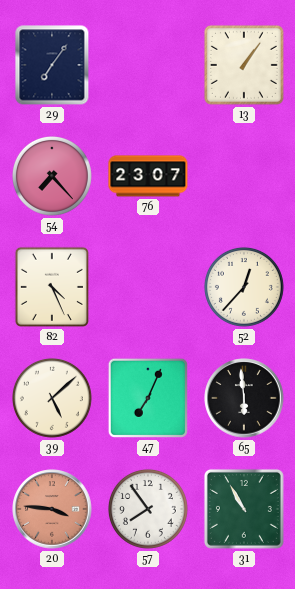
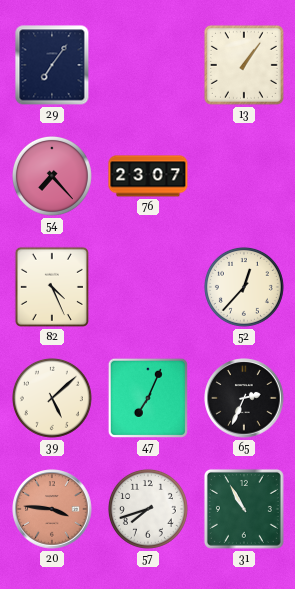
65: 5:59 -> 2:34
57: 7:54 -> 7:42
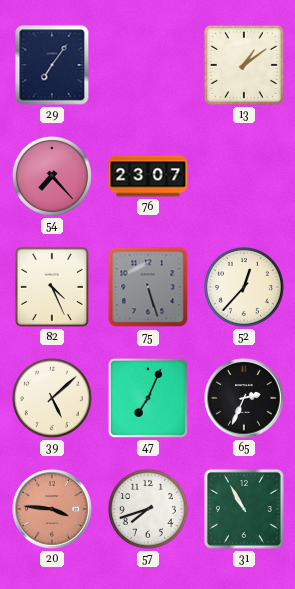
13: 1:06 -> 1:09
75: none -> 5:27
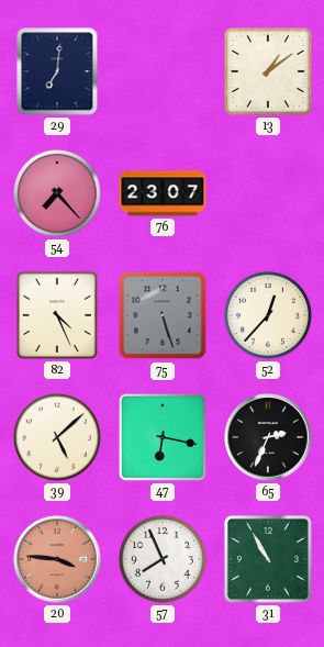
29: 7:06 -> 7:01
47: 7:04 -> 6:17
57: 7:42 -> 7:56
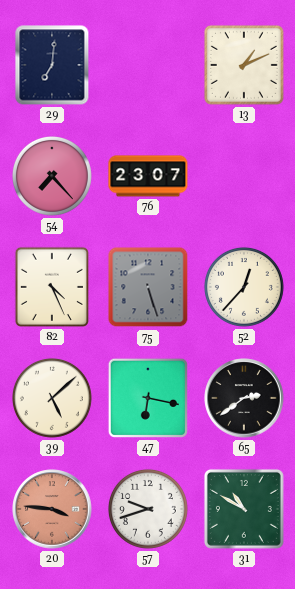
13: 1:09 -> 1:11
65: 2:34 -> 2:39
57: 7:56 -> 9:42
31: 10:55 -> 10:50
